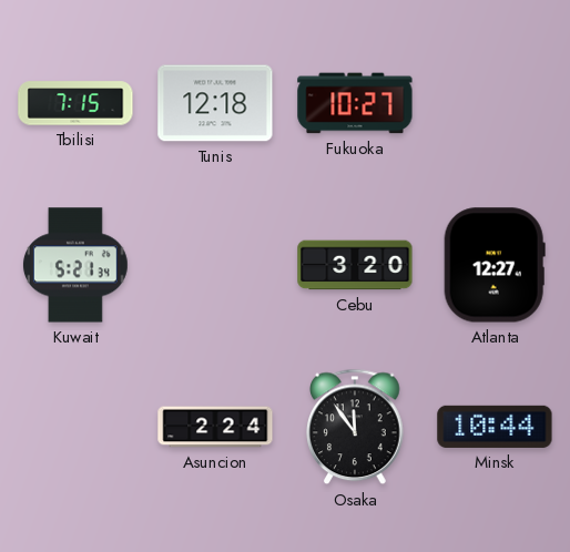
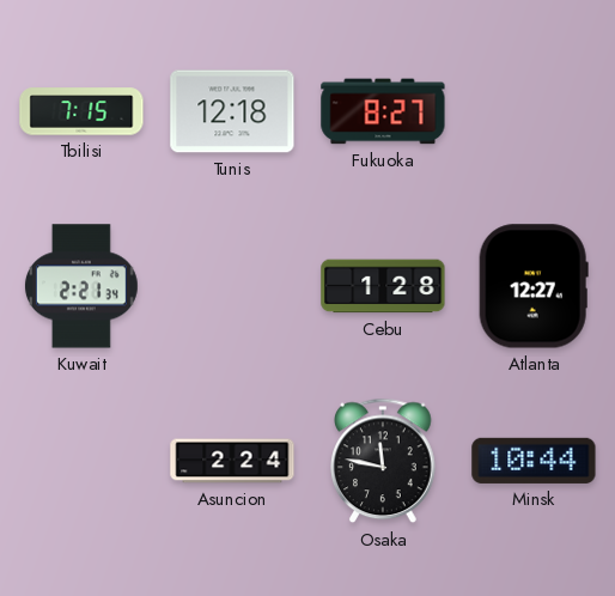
Fukuoka: 10:27 -> 8:27
Kuwait: 5:21 -> 2:21
Cebu: 3:20 -> 1:28
Osaka: 11:54 -> 11:47
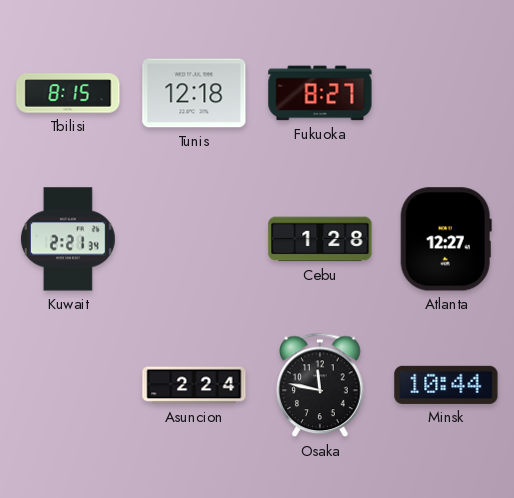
Tbilisi: 7:15 -> 8:15
